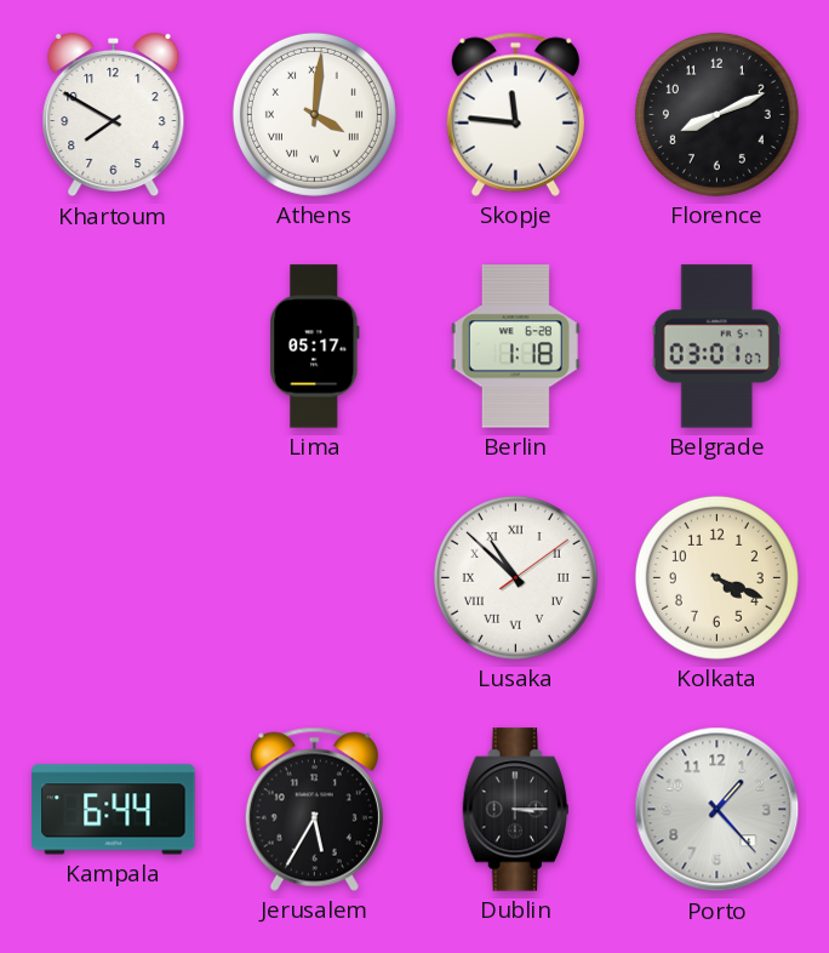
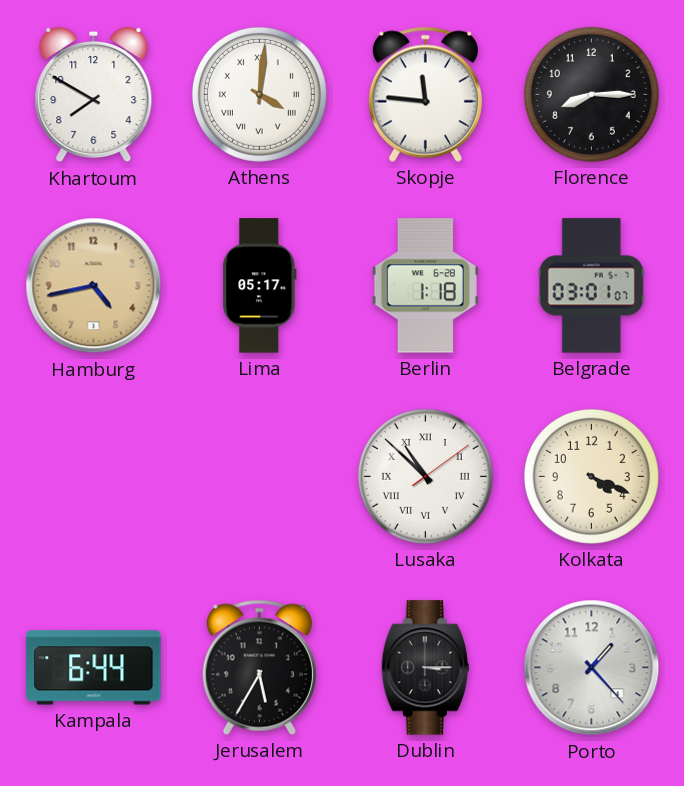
Florence: 8:11 -> 8:15
Hamburg: none -> 4:43
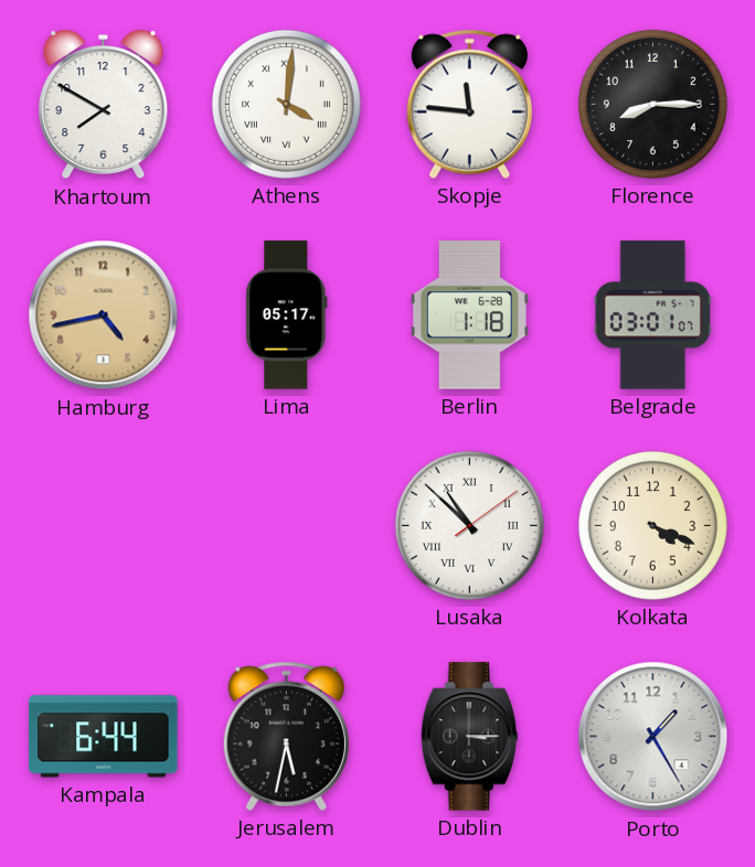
Jerusalem: 5:35 -> 5:32
Porto: 1:23 -> 1:25
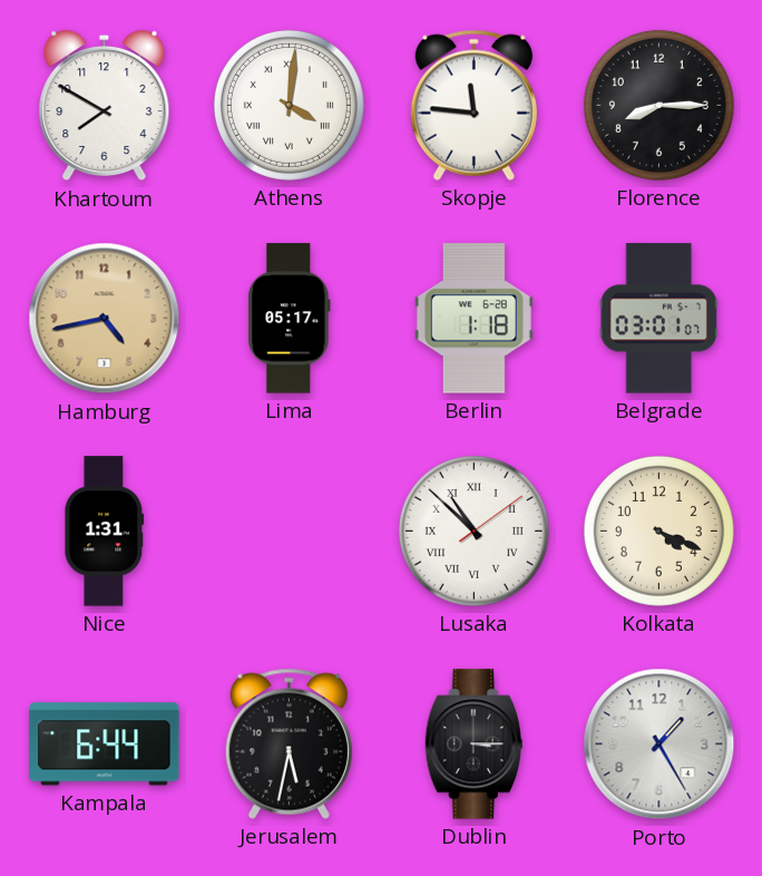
Nice: none -> 1:31
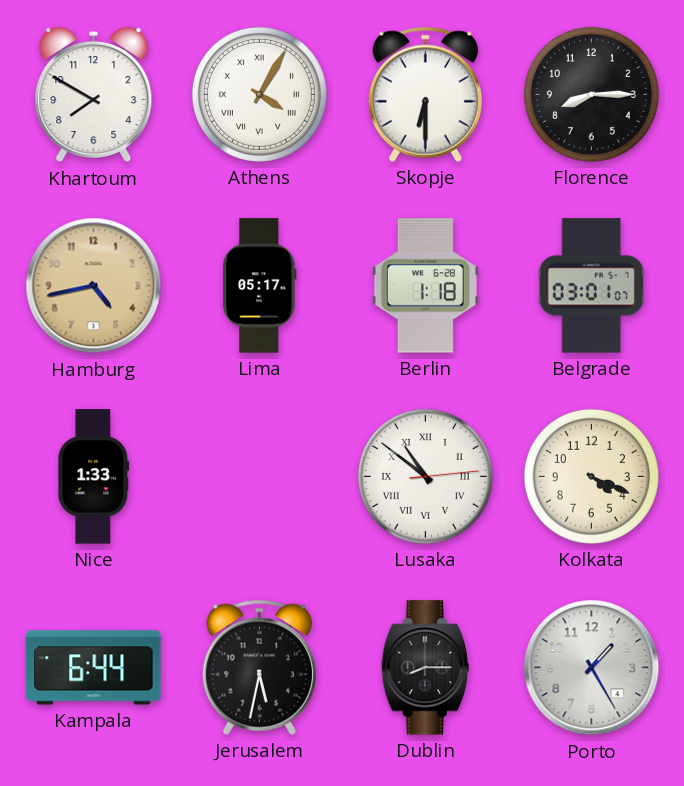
Athens: 4:01 -> 4:05
Skopje: 11:46 -> 6:30
Nice: 1:31 -> 1:33
Lusaka: 10:52 -> 10:51
Dublin: 3:15 -> 8:15
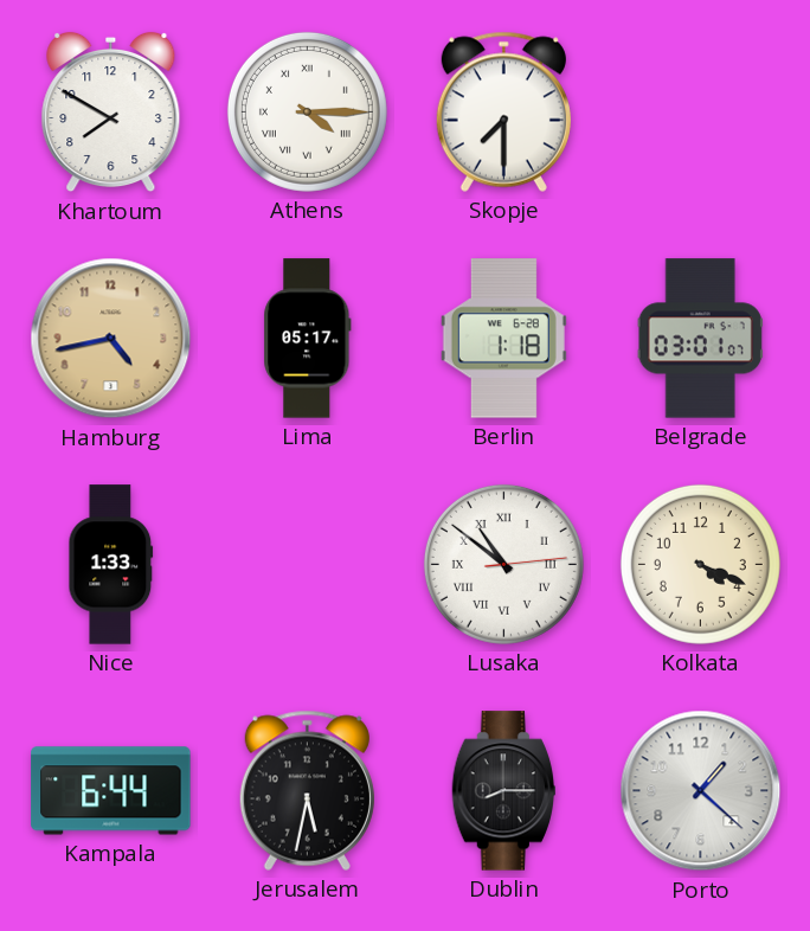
Athens: 4:05 -> 4:15
Skopje: 6:30 -> 7:30
Florence: 8:15 -> none
Porto: 1:25 -> 1:22
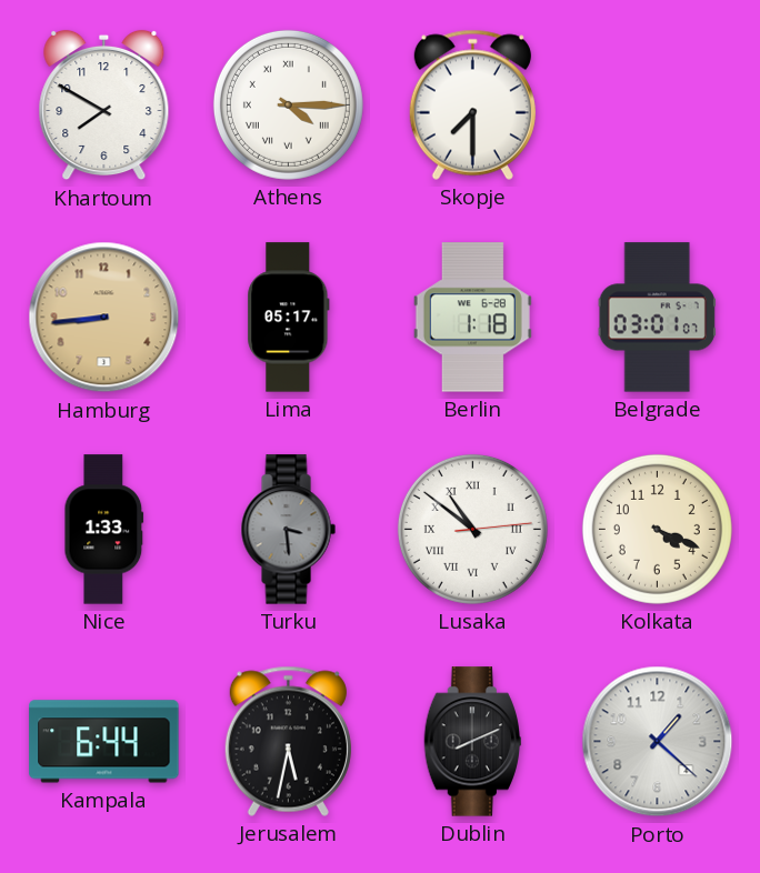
Hamburg: 4:43 -> 8:44
Turku: none -> 3:29
Dublin: 8:15 -> 8:11
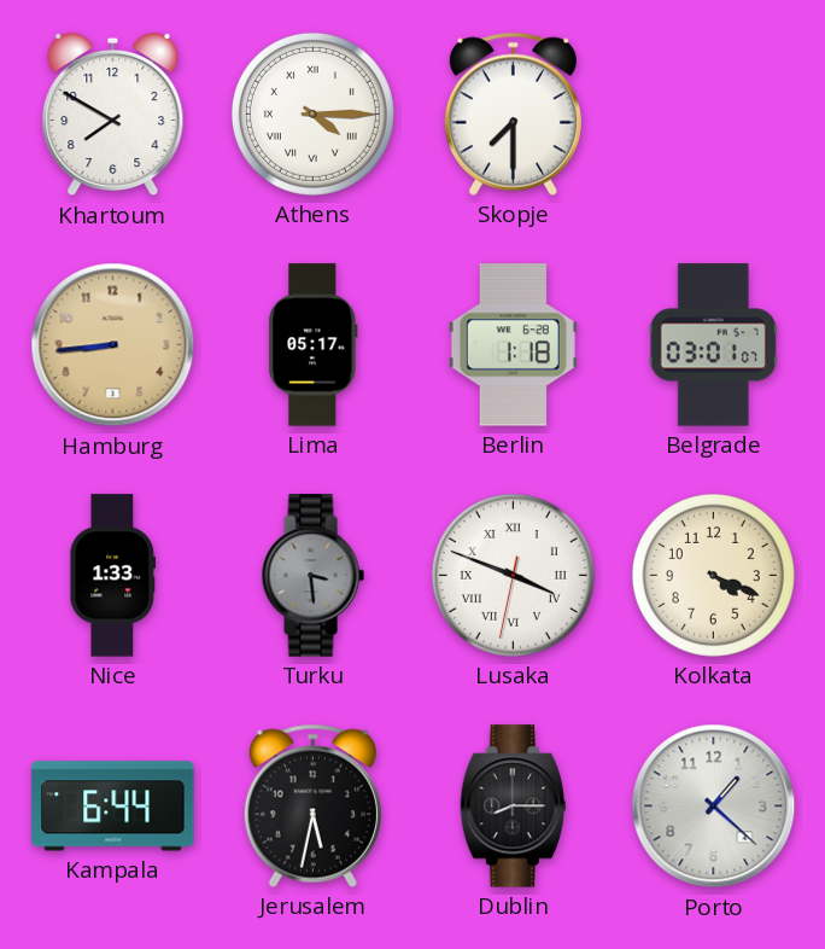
Lusaka: 10:51 -> 3:48
Dublin: 8:11 -> 8:15
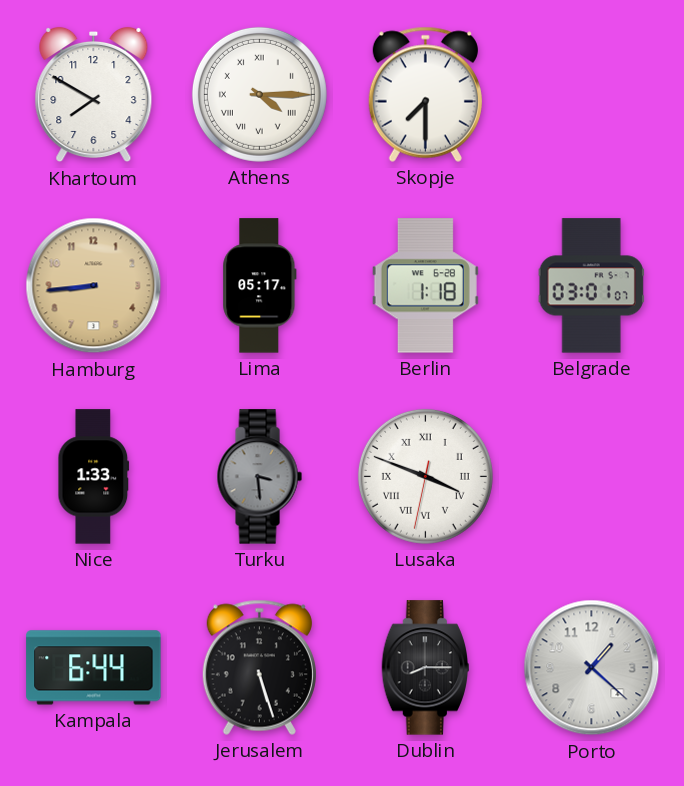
Kolkata: 4:19 -> none
Jerusalem: 5:32 -> 5:27
